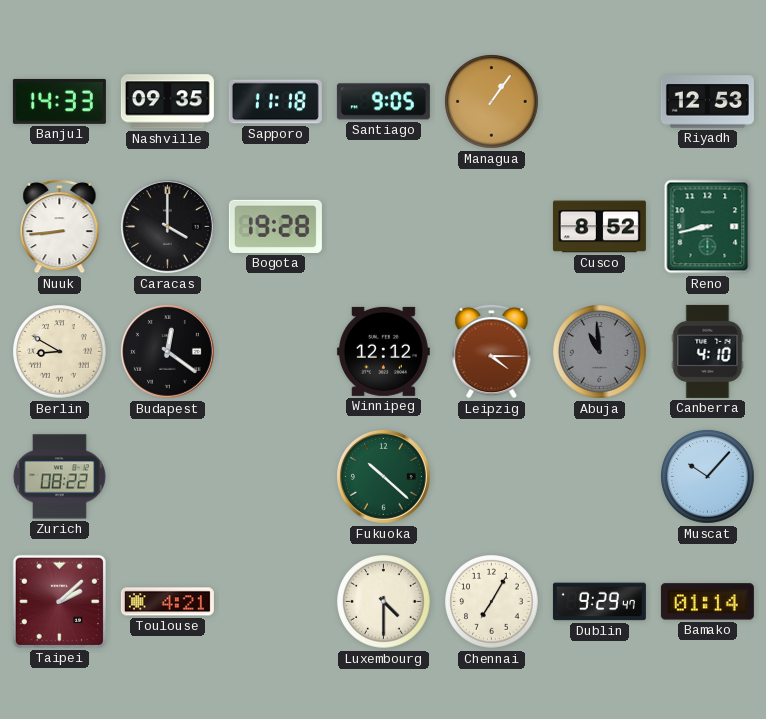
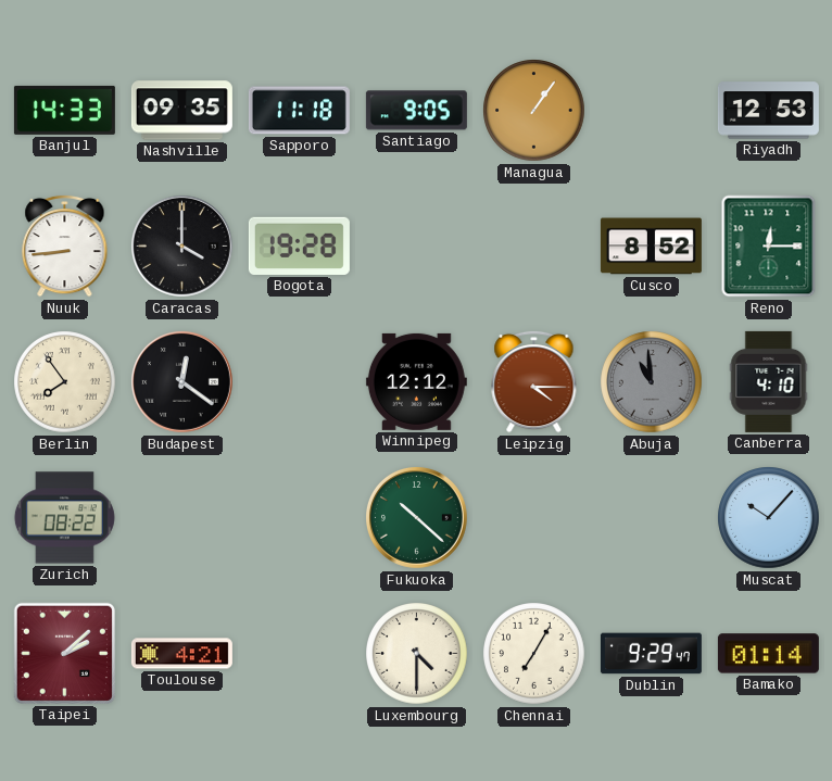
Reno: 8:43 -> 12:15
Berlin: 8:50 -> 7:54
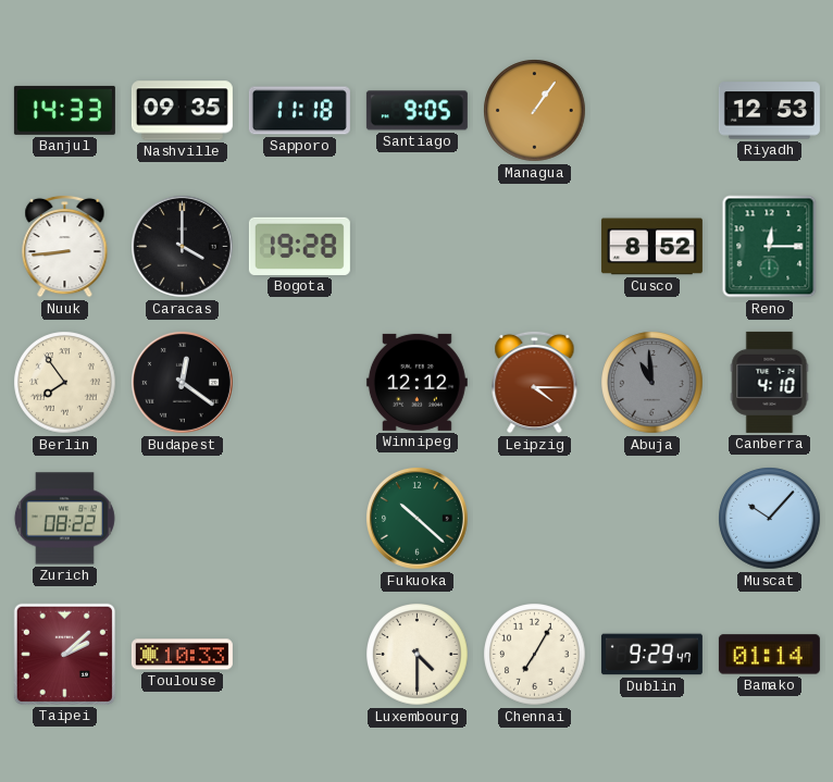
Toulouse: 4:21 -> 10:33
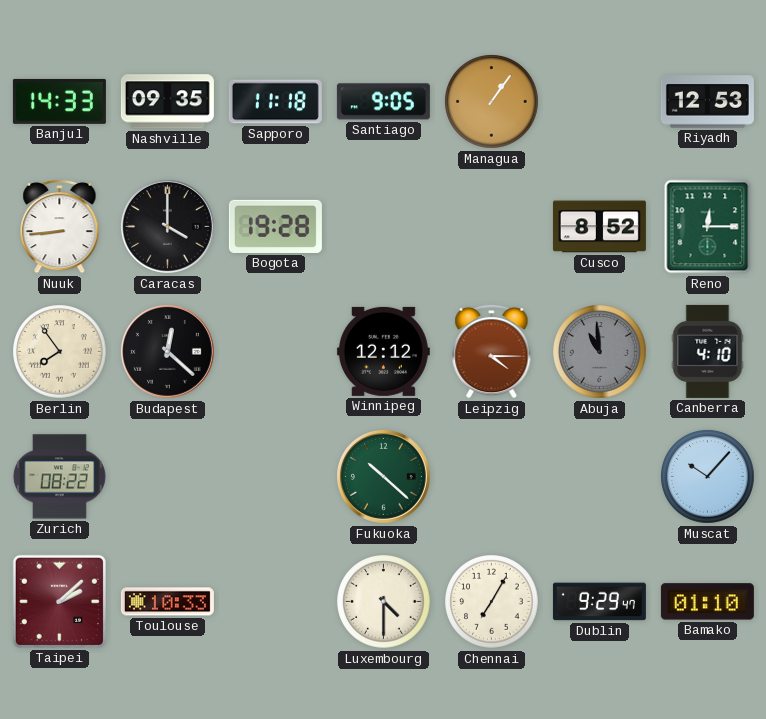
Budapest: 12:21 -> 12:22
Bamako: 01:14 -> 01:10
